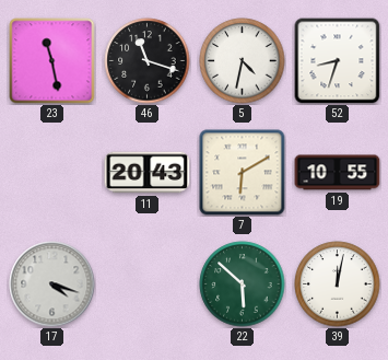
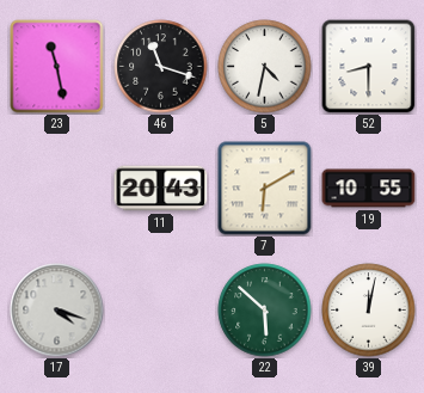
52: 8:33 -> 8:30
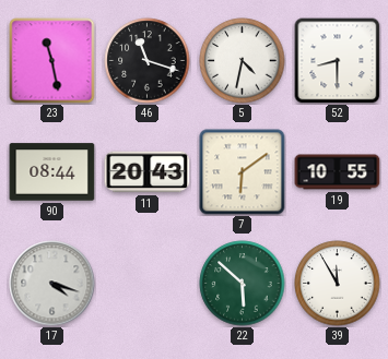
90: none -> 08:44
7: 6:10 -> 6:09
39: 12:02 -> 11:55
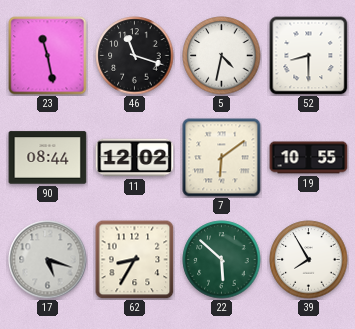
11: 20:43 -> 12:02
17: 4:18 -> 5:18
62: none -> 8:35
39: 11:55 -> 7:55
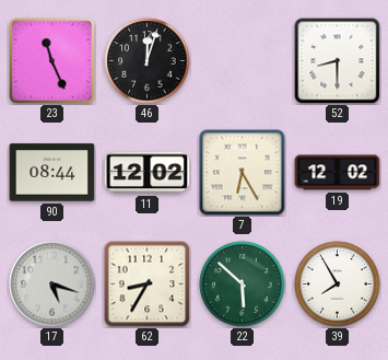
23: 11:28 -> 11:26
46: 11:18 -> 12:03
5: 4:32 -> none
7: 6:09 -> 6:25
19: 10:55 -> 12:02
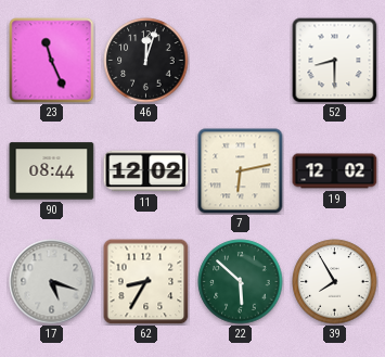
7: 6:25 -> 6:13
